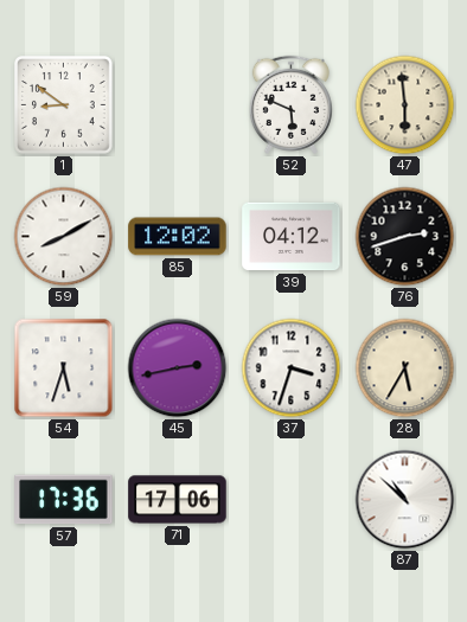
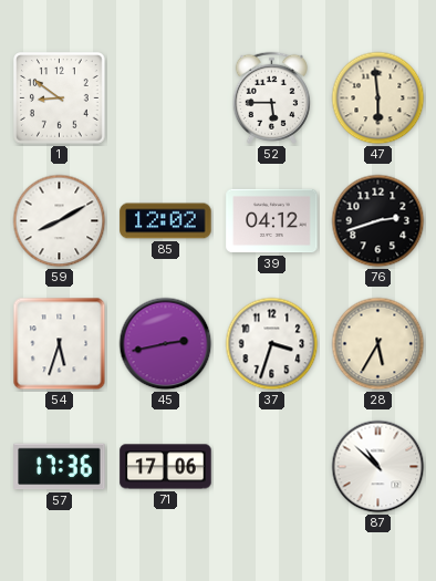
52: 5:49 -> 5:45
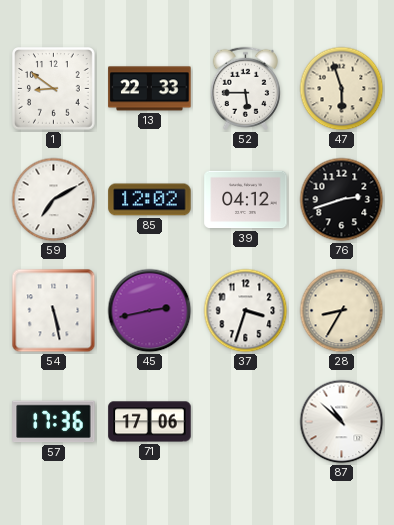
13: none -> 22:33
47: 5:59 -> 5:57
59: 8:10 -> 7:10
54: 5:33 -> 5:28
28: 5:35 -> 8:35
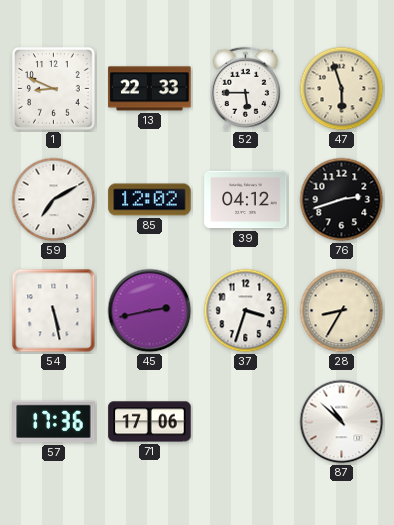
1: 8:51 -> 8:49
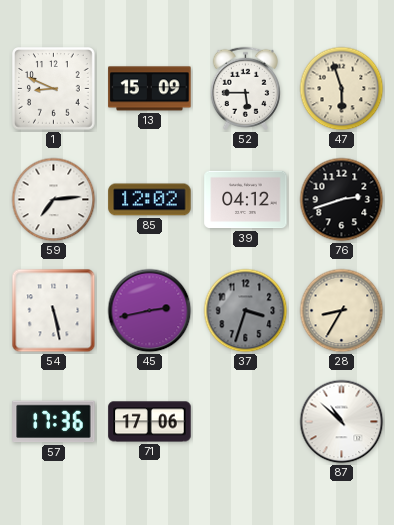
13: 22:33 -> 15:09
59: 7:10 -> 7:14
37 dial: white -> grey
